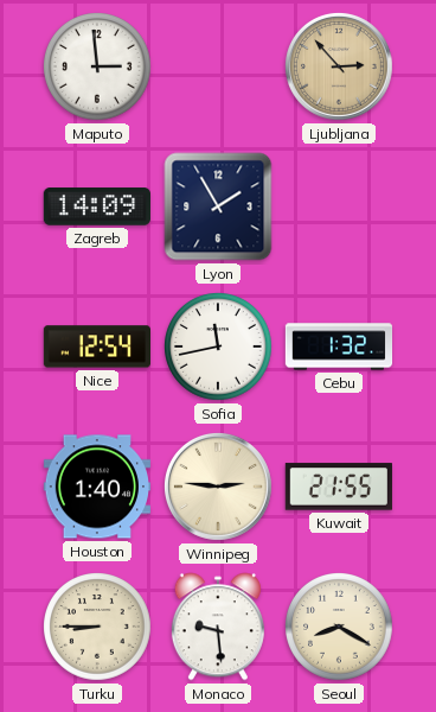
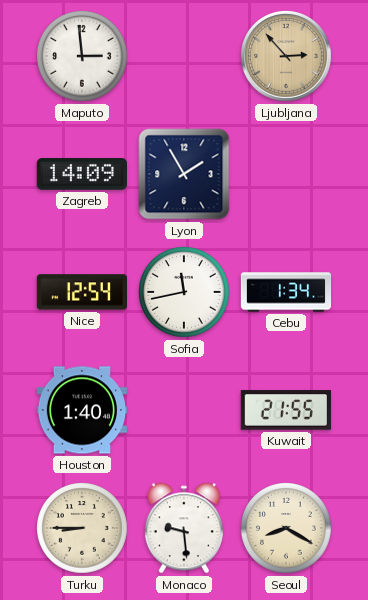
Cebu: 1:32 -> 1:34
Winnipeg: 2:46 -> none
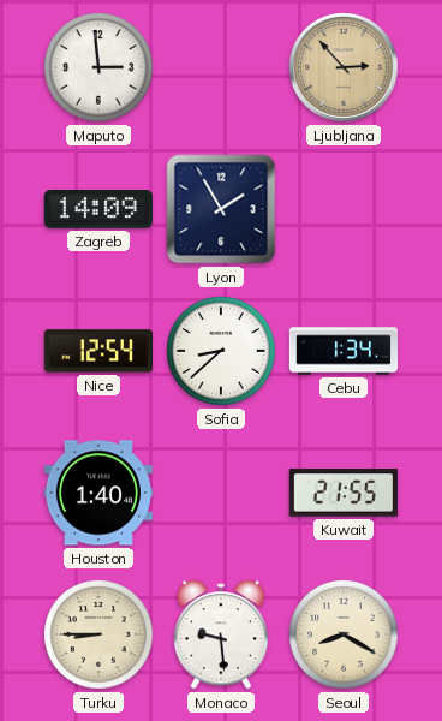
Sofia: 11:43 -> 8:38
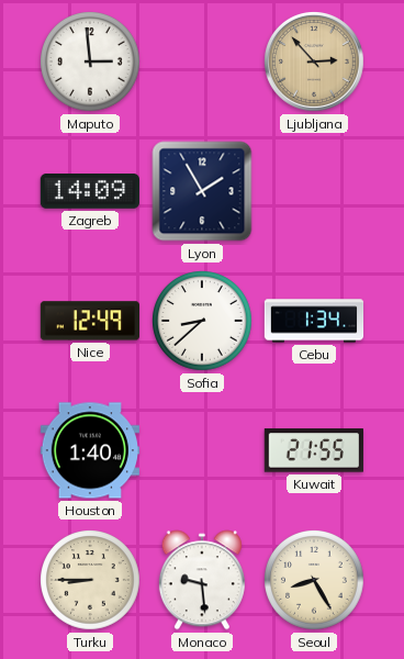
Nice: 12:54 -> 12:49
Seoul: 8:20 -> 8:25
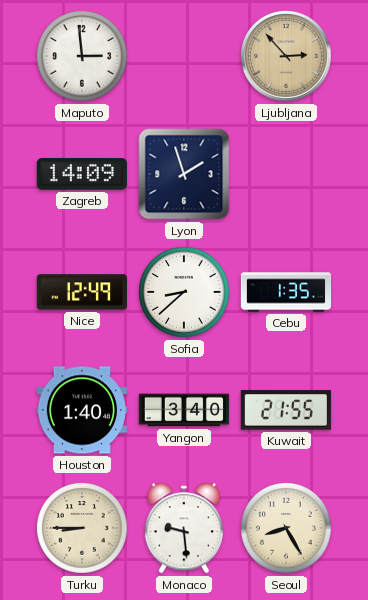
Lyon: 1:55 -> 1:57
Cebu: 1:34 -> 1:35
Yangon: none -> 3:40
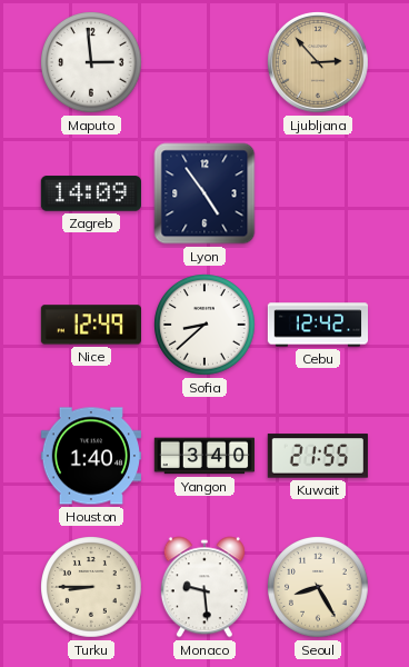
Lyon: 1:57 -> 4:54
Cebu: 1:35 -> 12:42
